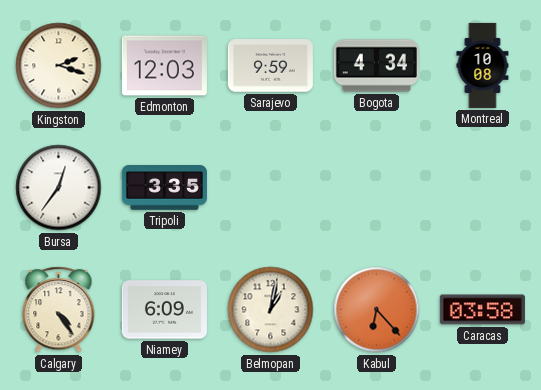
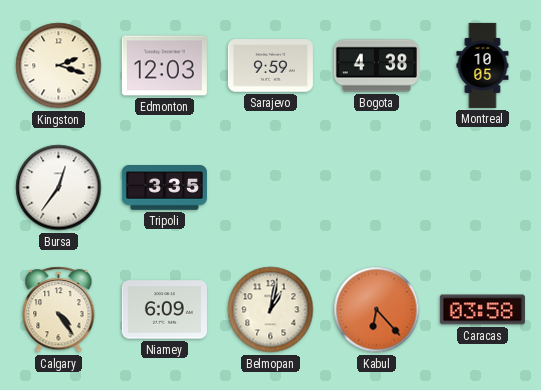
Bogota: 4:34 -> 4:38
Montreal: 10:08 -> 10:05
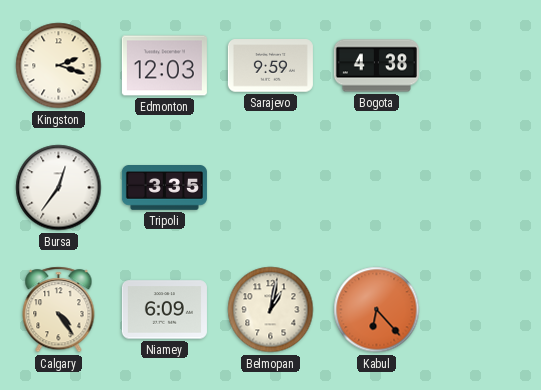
Montreal: 10:05 -> none
Caracas: 03:58 -> none
